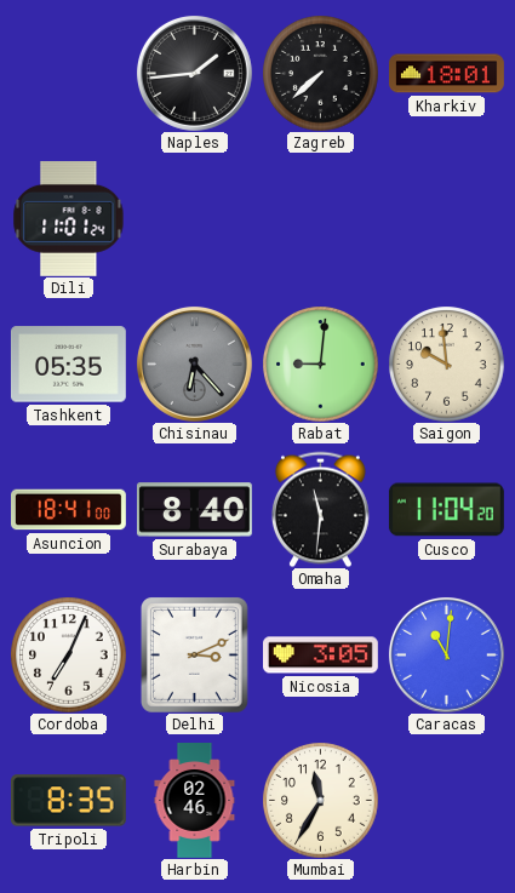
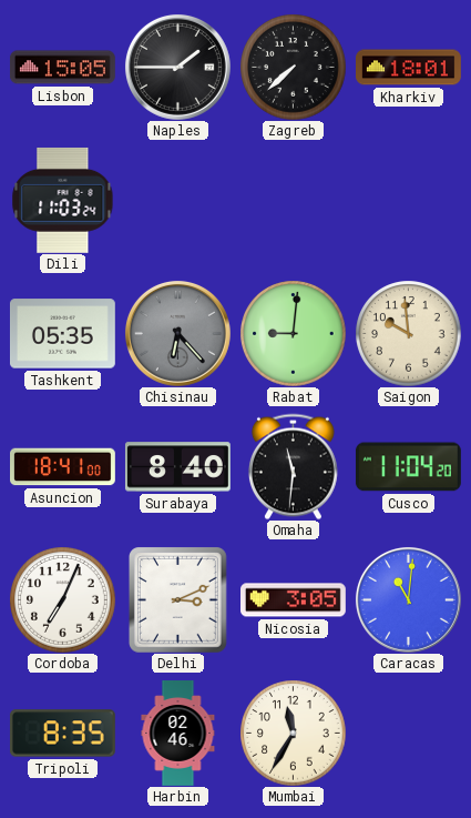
Lisbon: none -> 15:05
Naples: 1:44 -> 1:45
Dili: 11:01 -> 11:03
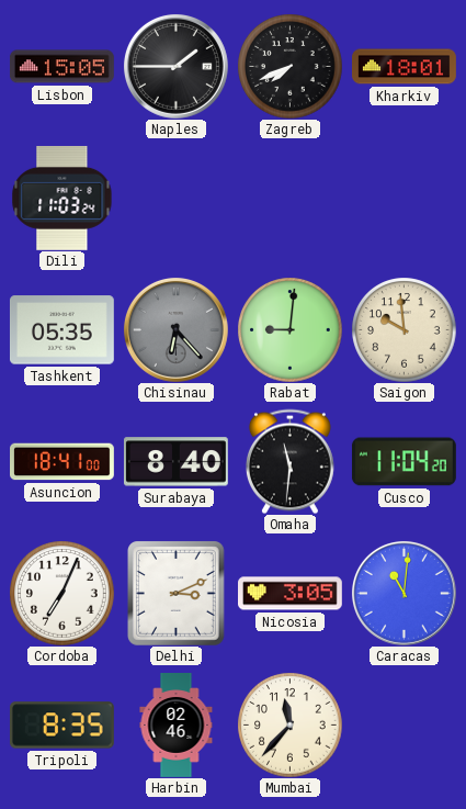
Zagreb: 7:38 -> 7:41
Mumbai: 11:35 -> 11:37
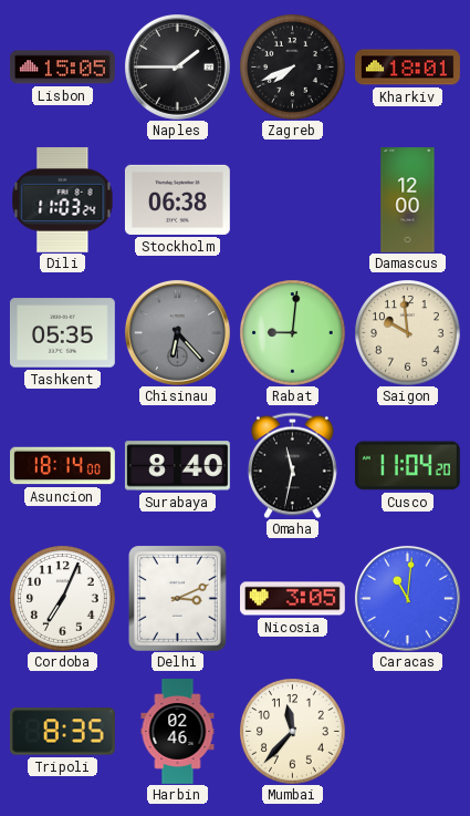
Stockholm: none -> 06:38
Damascus: none -> 12:00
Asuncion: 18:41 -> 18:14
Omaha: 11:31 -> 11:32
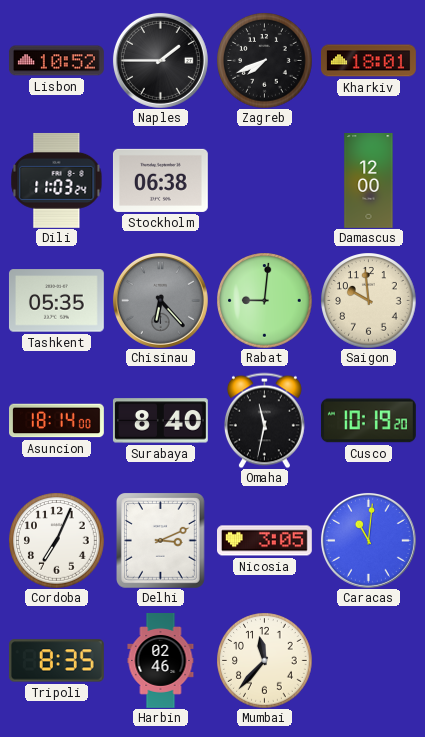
Lisbon: 15:05 -> 10:52
Cusco: 11:04 -> 10:19
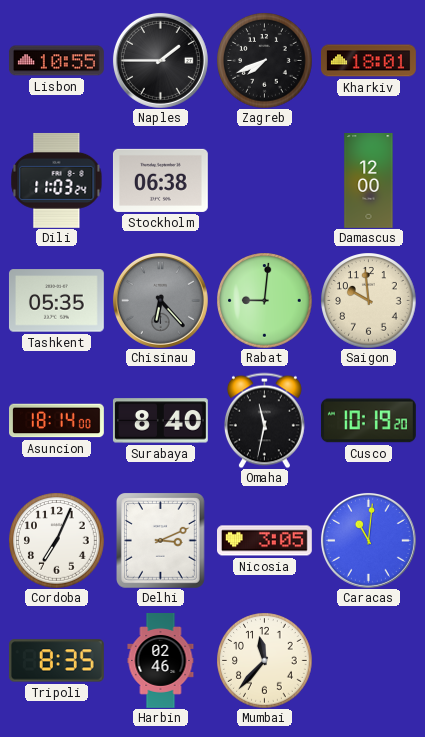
Lisbon: 10:52 -> 10:55
